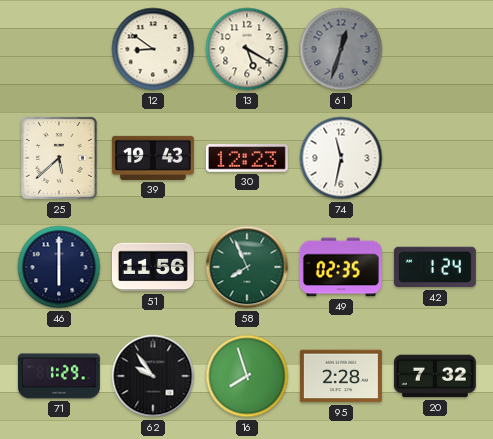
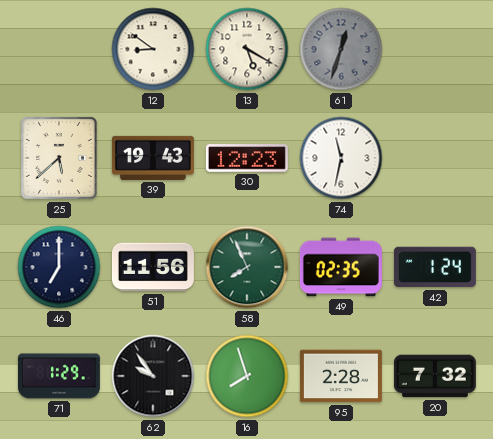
46: 6:00 -> 7:00
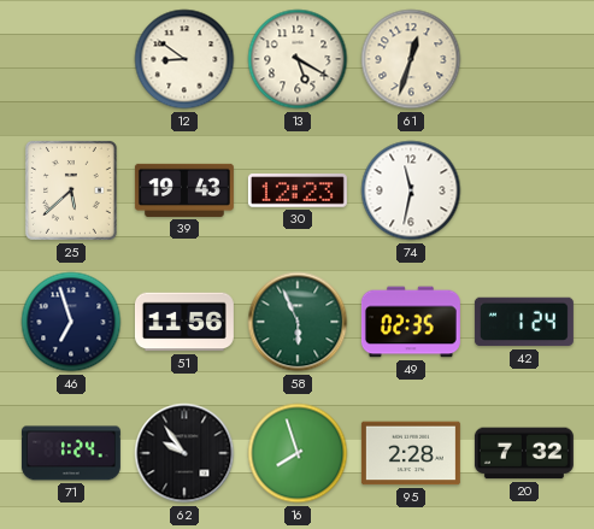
61 dial: grey -> cream
46: 7:00 -> 6:57
58: 7:56 -> 5:56
71: 1:29 -> 1:24
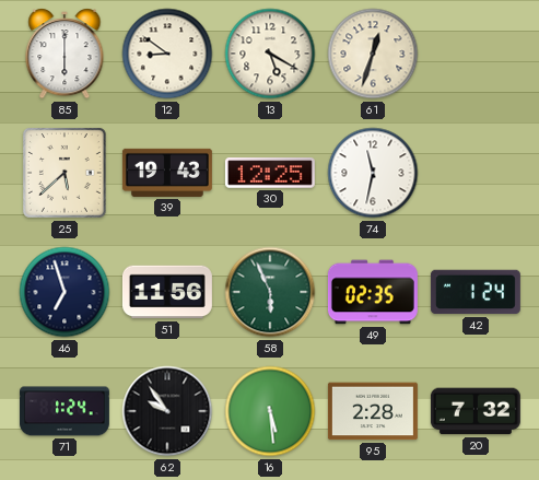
85: none -> 6:00
30: 12:23 -> 12:25
16: 7:57 -> 5:29
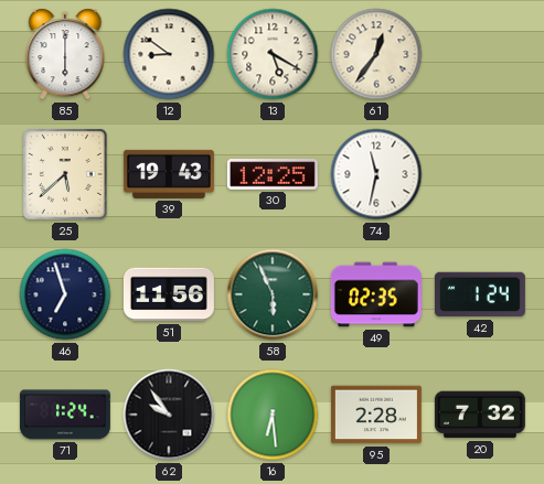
61: 12:33 -> 12:36
16: 5:29 -> 6:29
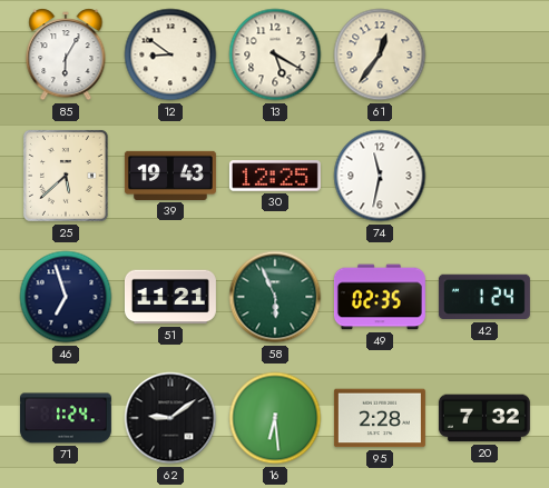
85: 6:00 -> 6:05
51: 11:56 -> 11:21
62: 9:54 -> 9:09
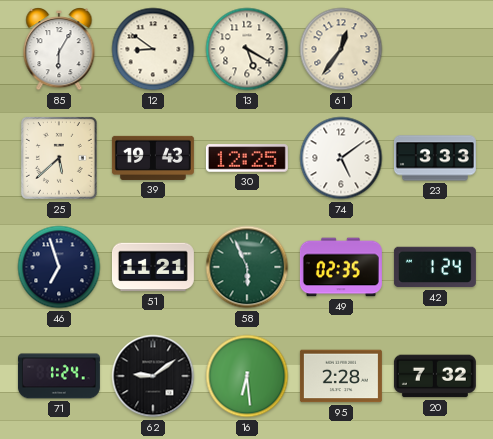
74: 11:32 -> 5:09
23: none -> 3:33
